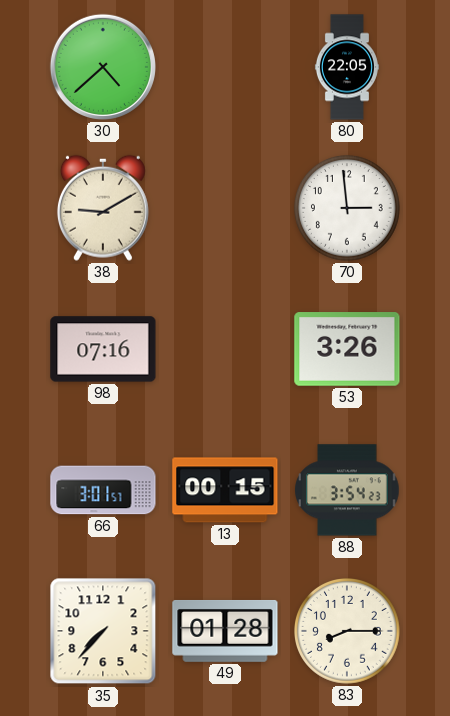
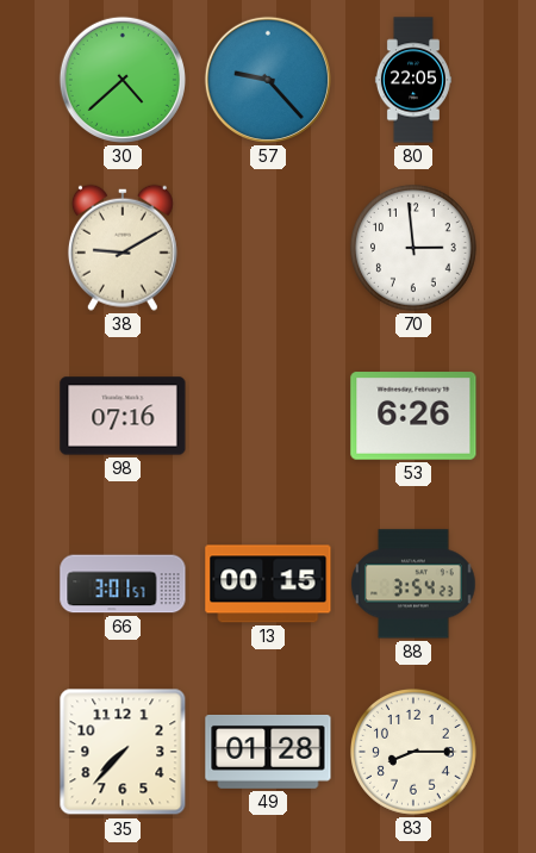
57: none -> 9:23
53: 3:26 -> 6:26
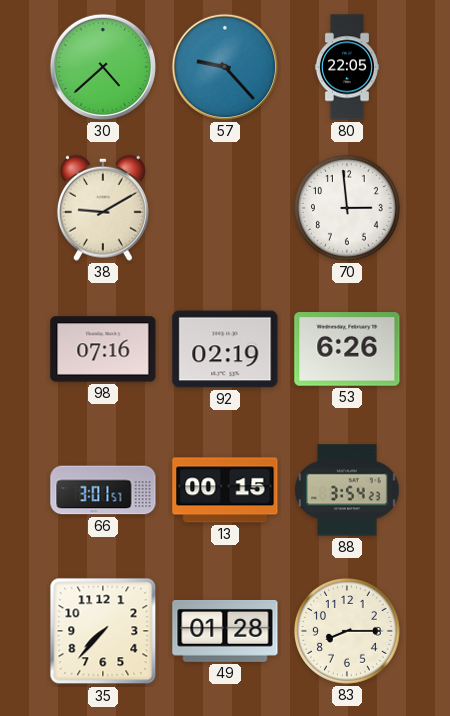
92: none -> 02:19
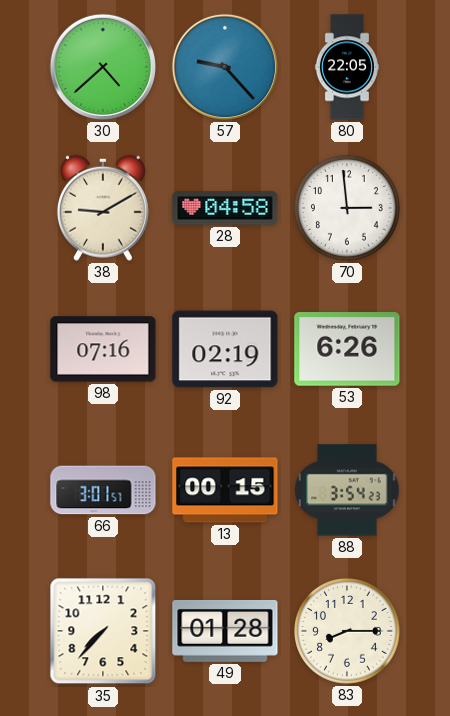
28: none -> 04:58
